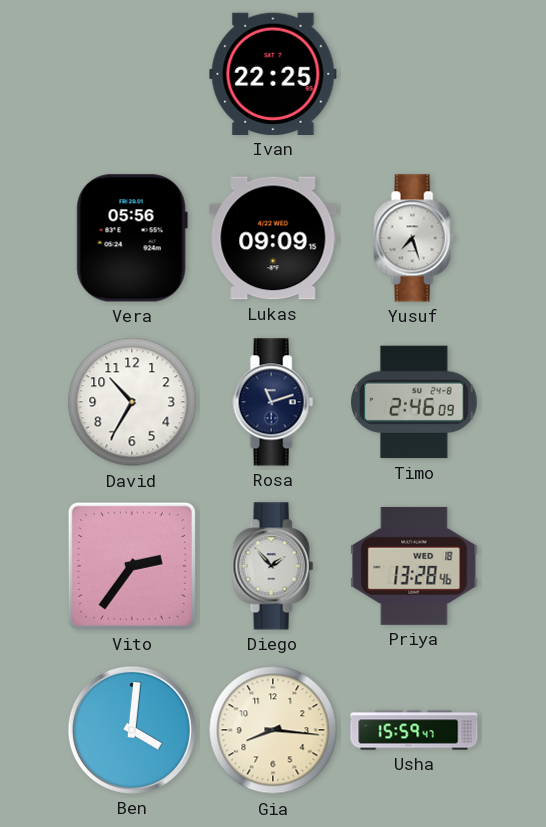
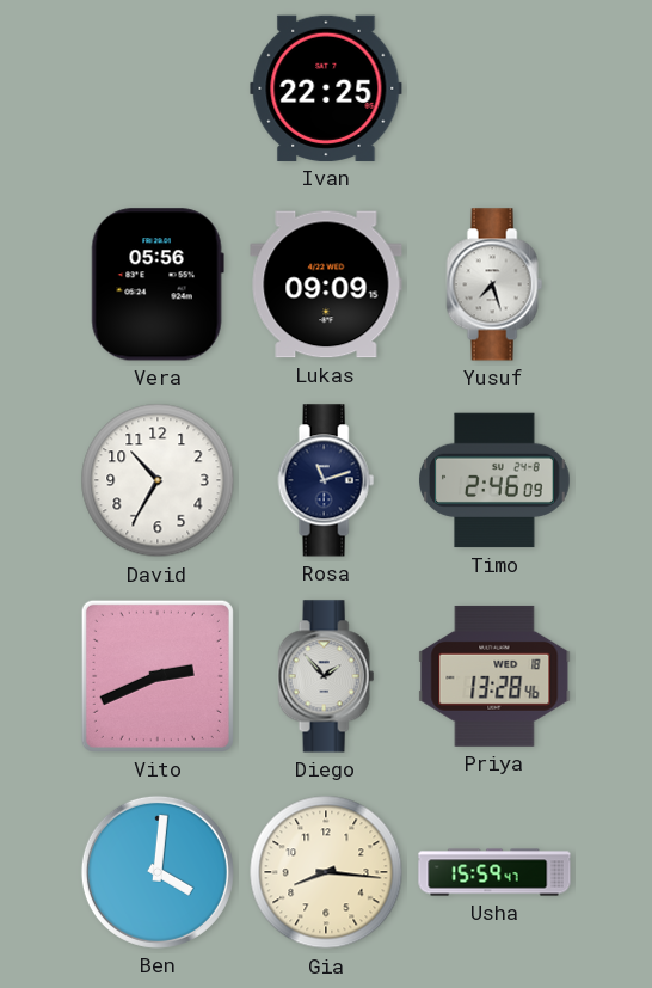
Vito: 2:36 -> 2:41
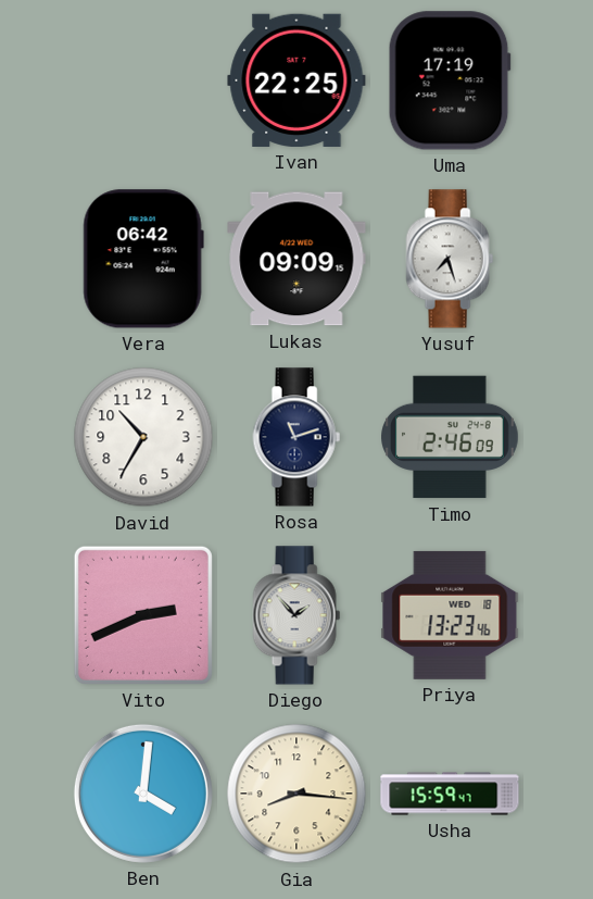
Uma: none -> 17:19
Vera: 05:56 -> 06:42
Priya: 13:28 -> 13:23
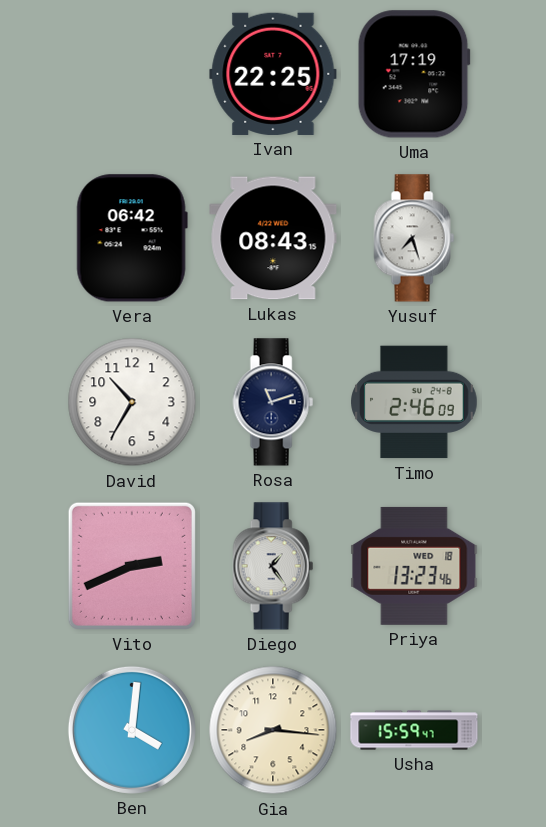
Lukas: 09:09 -> 08:43
Diego: 1:53 -> 1:24
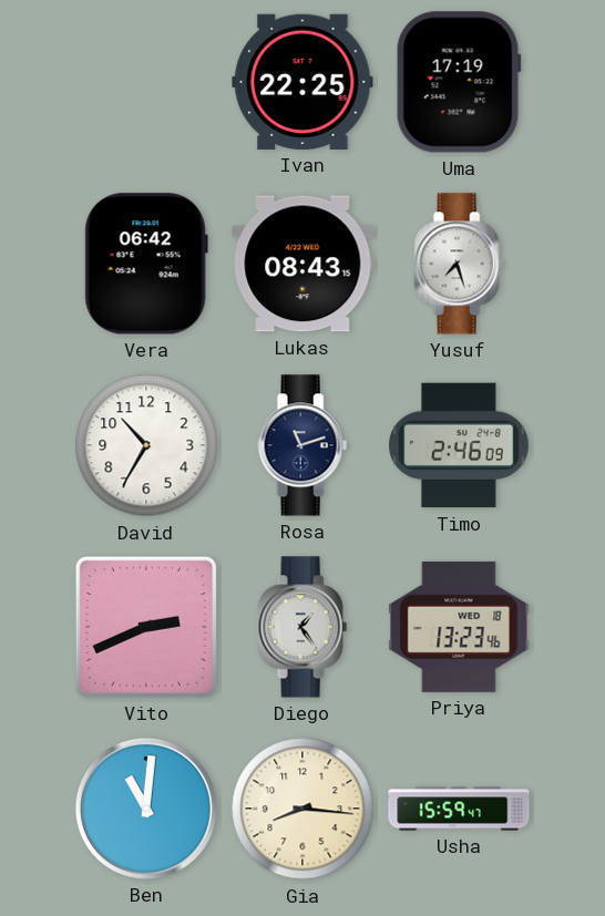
Ben: 4:01 -> 11:01
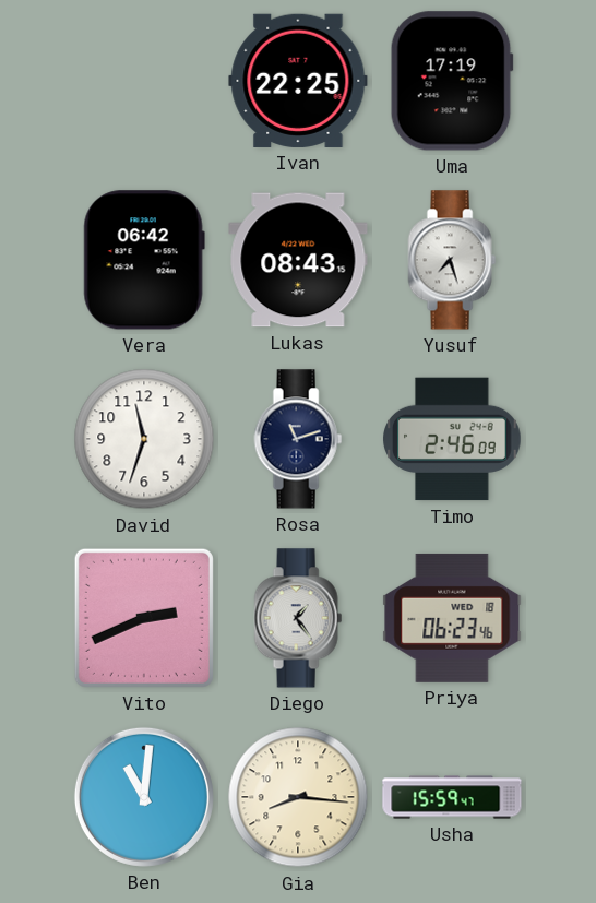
David: 10:35 -> 11:33
Priya: 13:23 -> 06:23
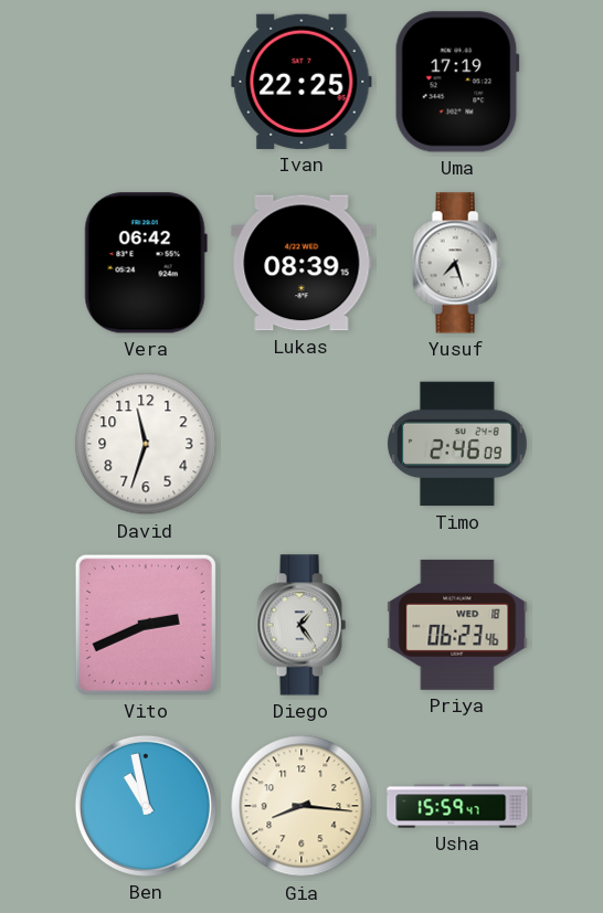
Lukas: 08:43 -> 08:39
Rosa: 11:12 -> none
Ben: 11:01 -> 10:58
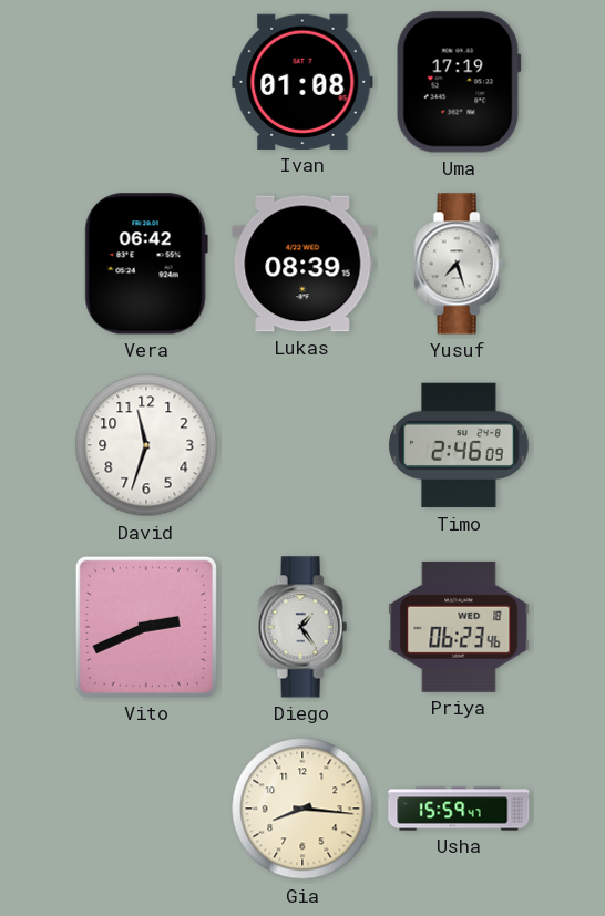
Ivan: 22:25 -> 01:08
Ben: 10:58 -> none
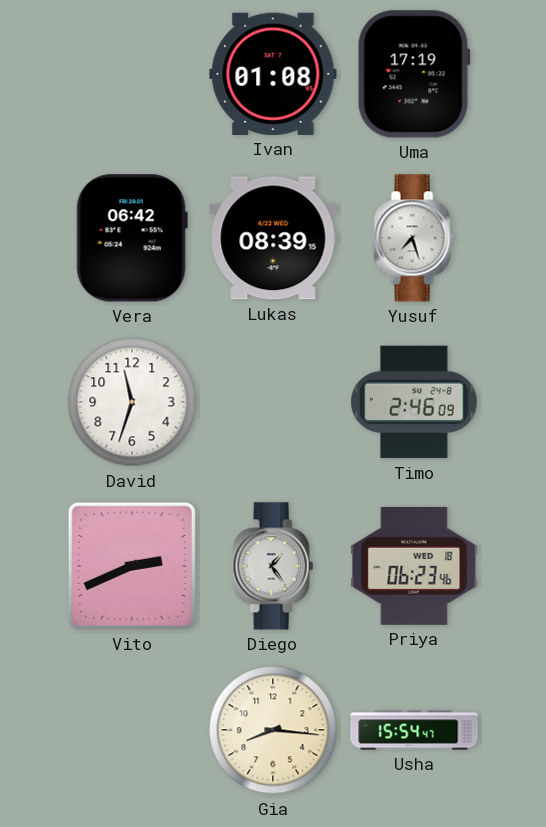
Usha: 15:59 -> 15:54
